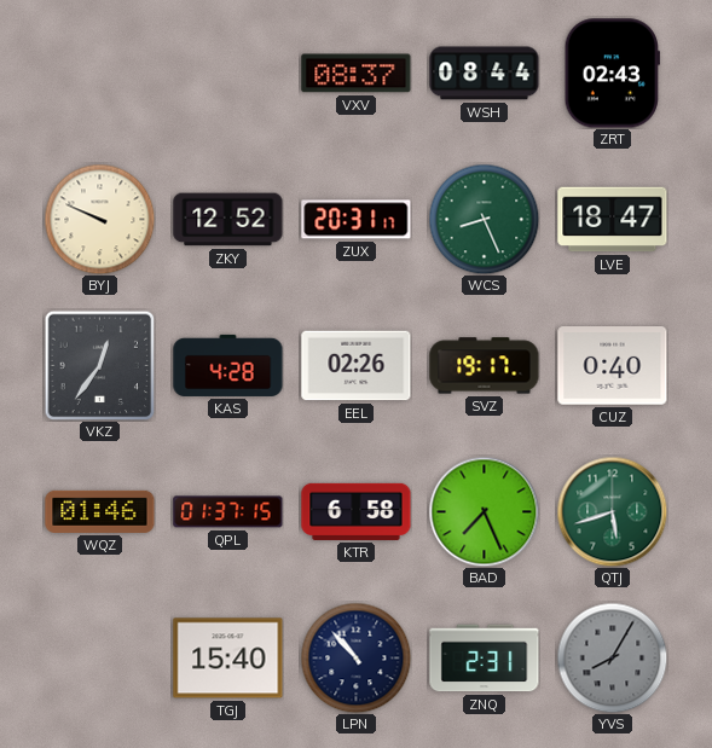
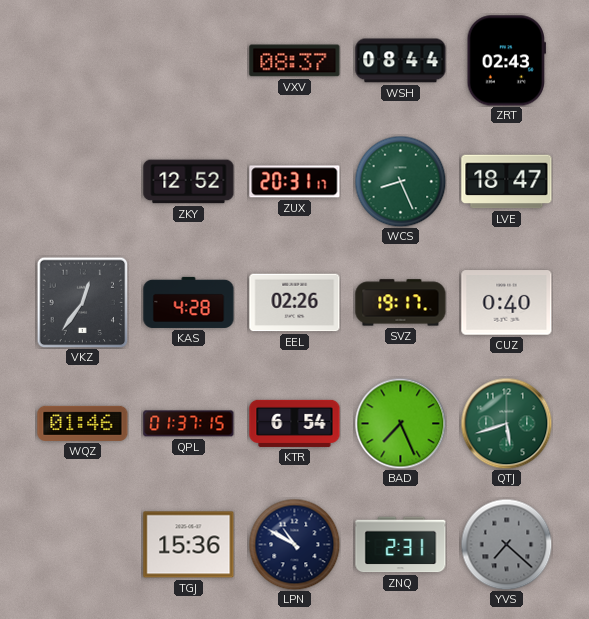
BYJ: 9:49 -> none
KTR: 6:58 -> 6:54
TGJ: 15:40 -> 15:36
LPN: 10:53 -> 10:50
YVS: 8:05 -> 7:22
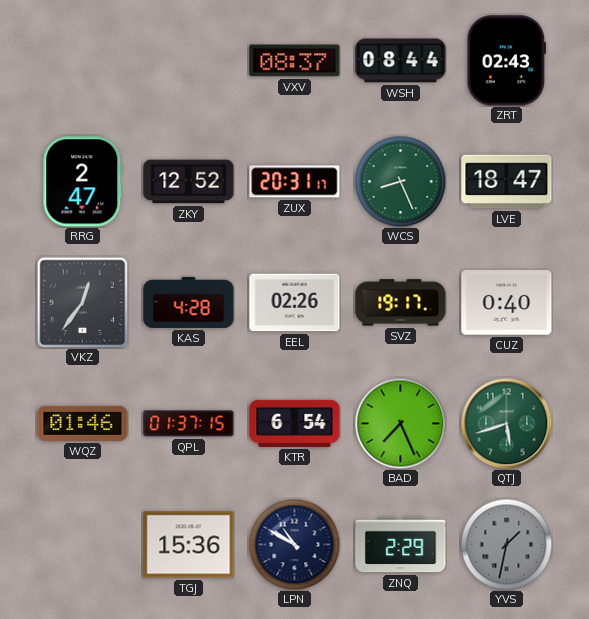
RRG: none -> 2:47
ZNQ: 2:31 -> 2:29
YVS: 7:22 -> 1:32
